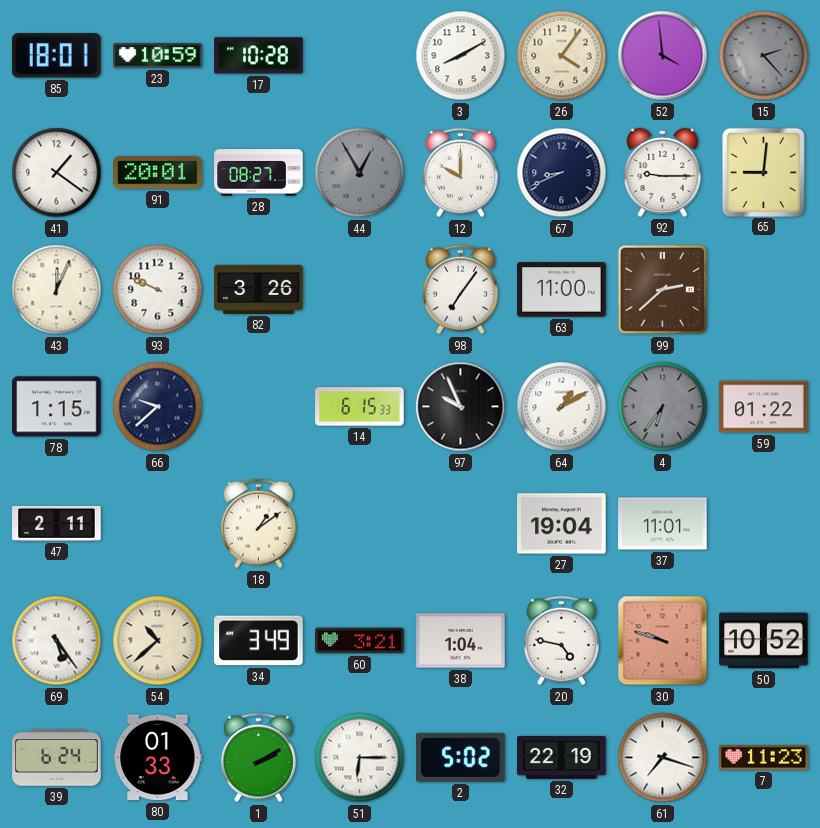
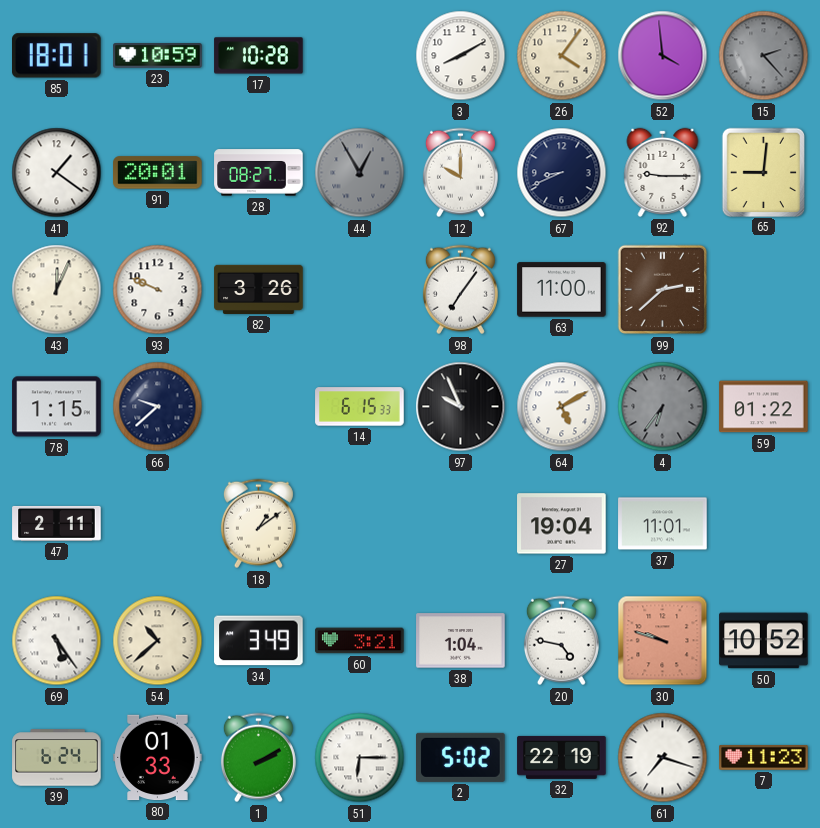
64: 1:10 -> 5:10
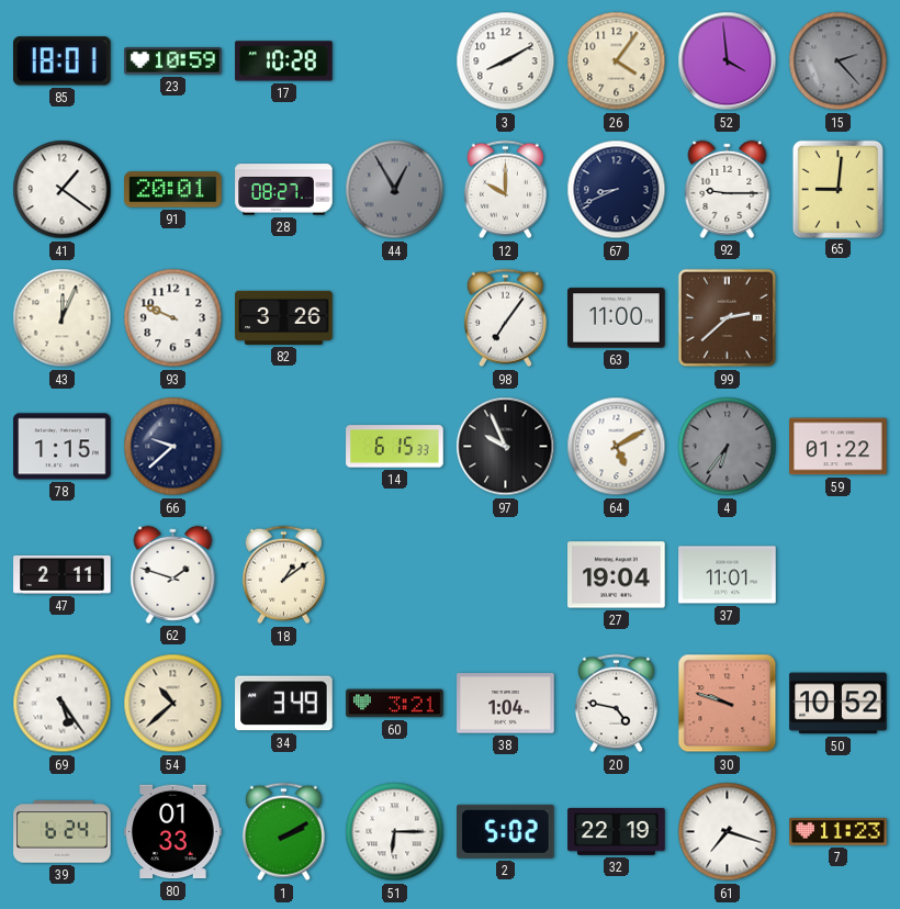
62: none -> 1:48
